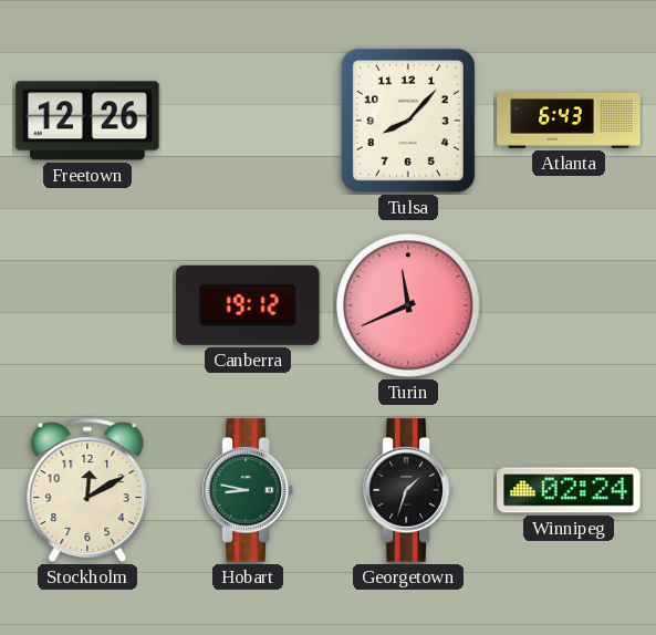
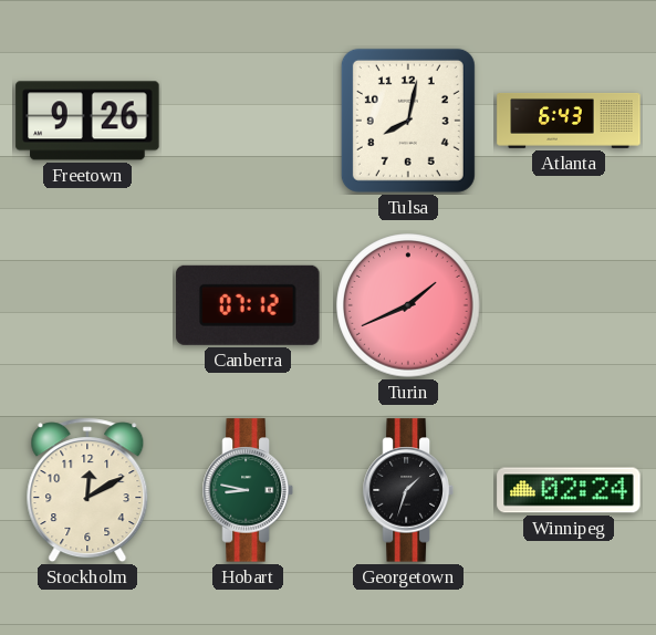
Freetown: 12:26 -> 9:26
Tulsa: 8:07 -> 8:02
Canberra: 19:12 -> 07:12
Turin: 11:41 -> 1:41
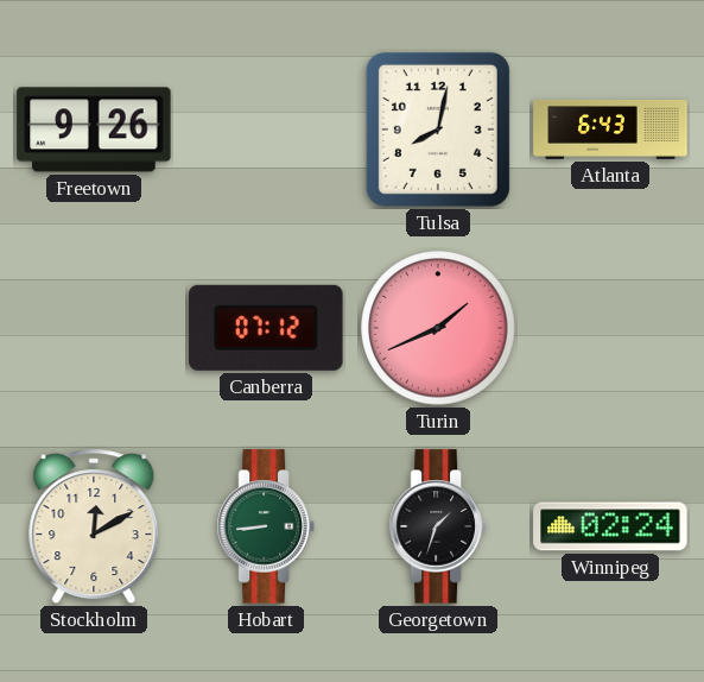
Hobart: 8:47 -> 8:44
